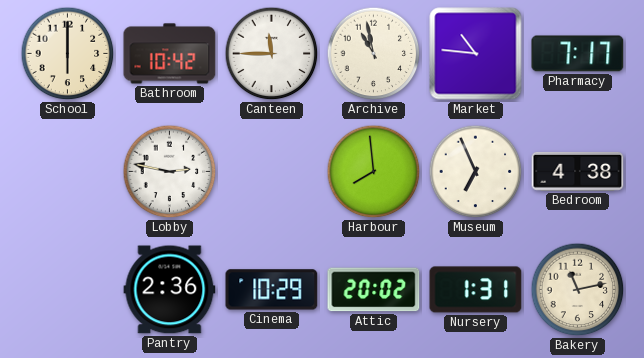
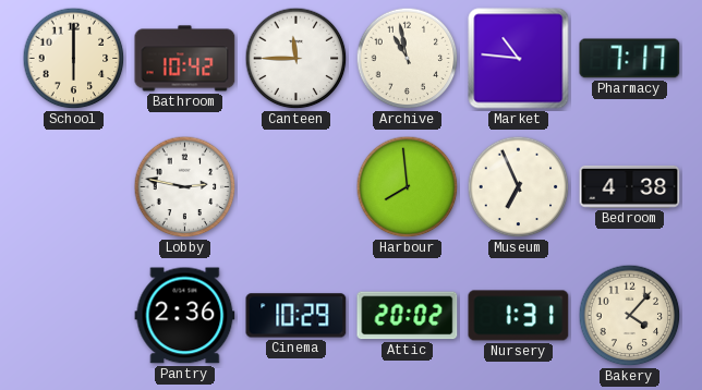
Bakery: 11:13 -> 4:07
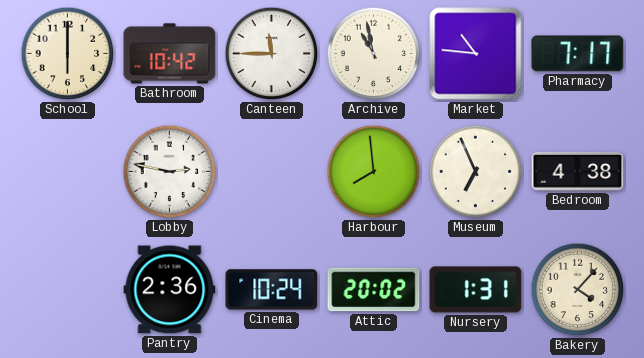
Cinema: 10:29 -> 10:24
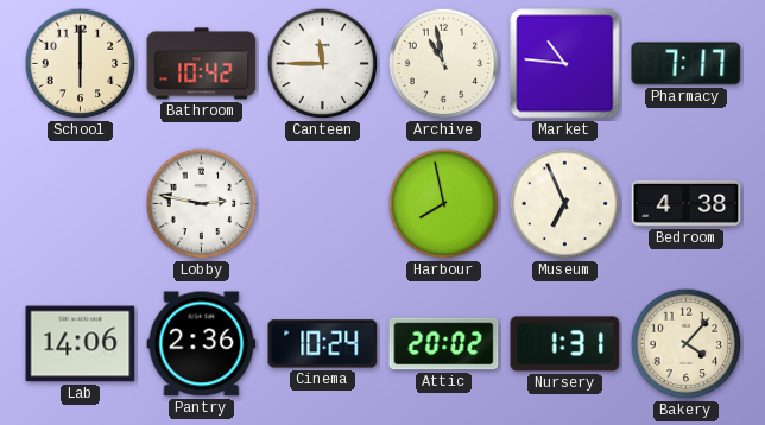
Harbour: 7:59 -> 7:58
Lab: none -> 14:06
